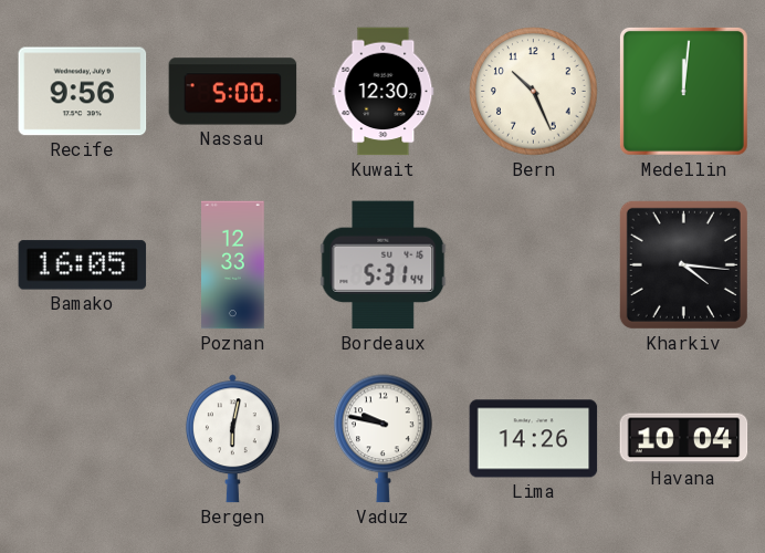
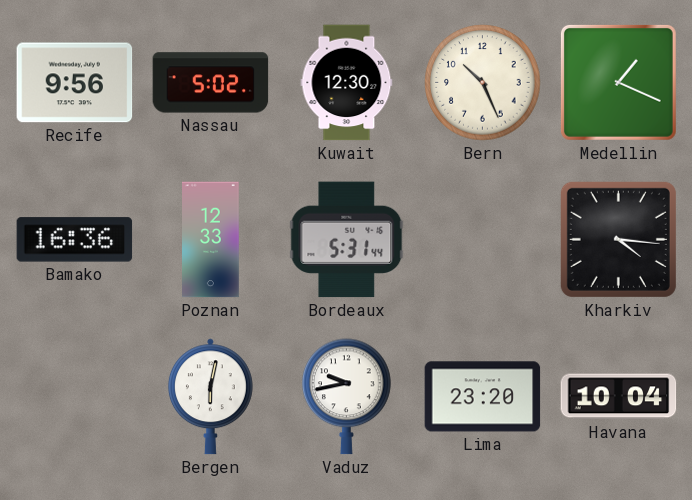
Nassau: 5:00 -> 5:02
Medellin: 12:01 -> 1:19
Bamako: 16:05 -> 16:36
Vaduz: 9:47 -> 9:43
Lima: 14:26 -> 23:20
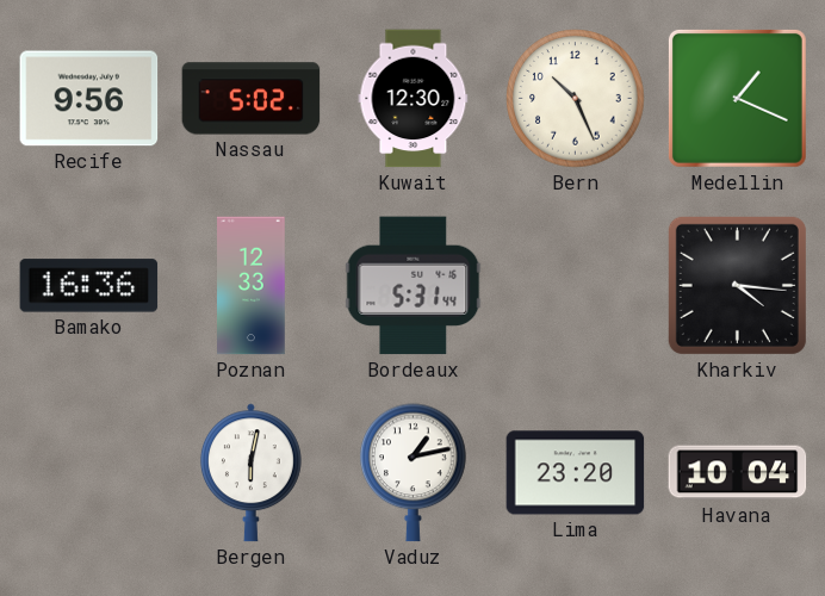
Vaduz: 9:43 -> 1:13
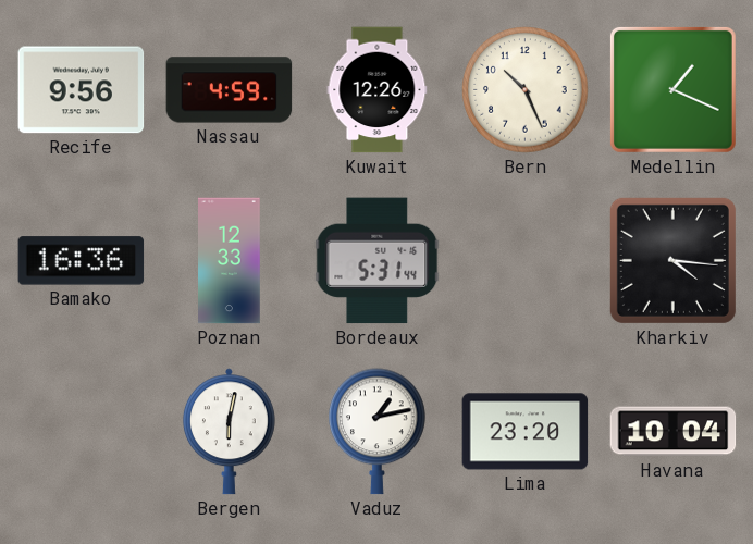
Nassau: 5:02 -> 4:59
Kuwait: 12:30 -> 12:26
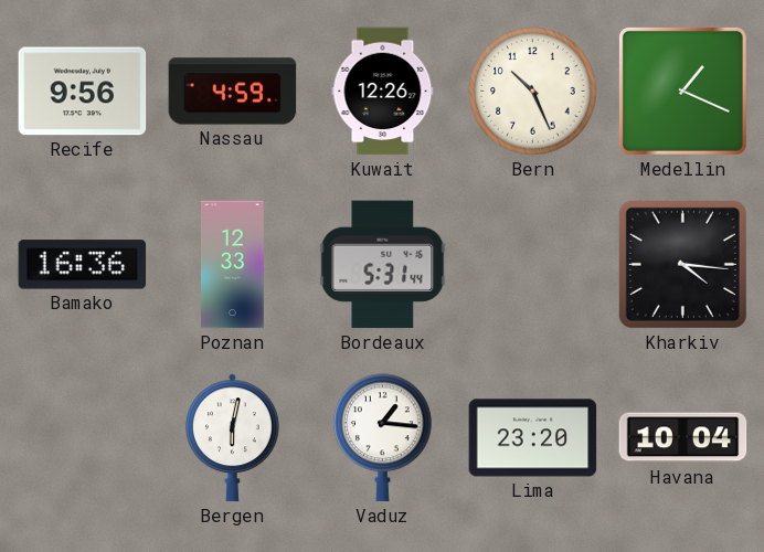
Vaduz: 1:13 -> 1:16
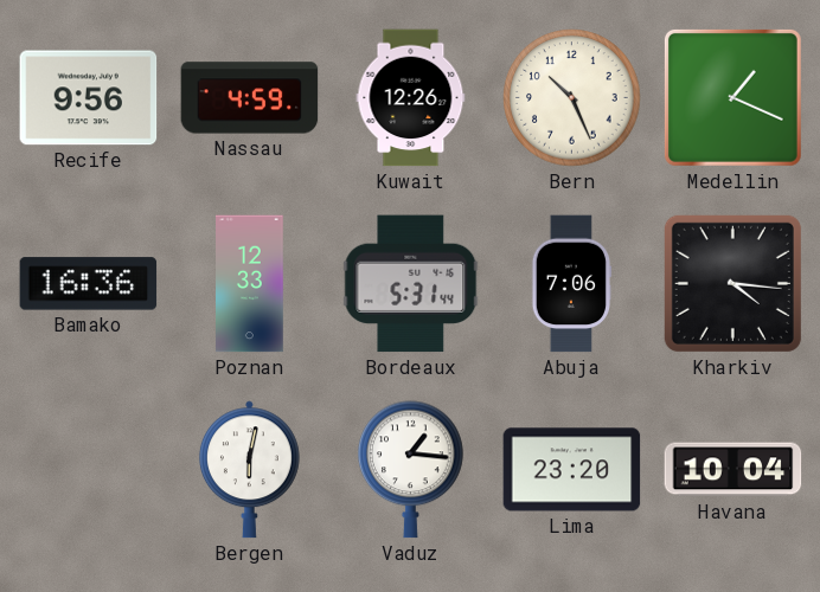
Abuja: none -> 7:06
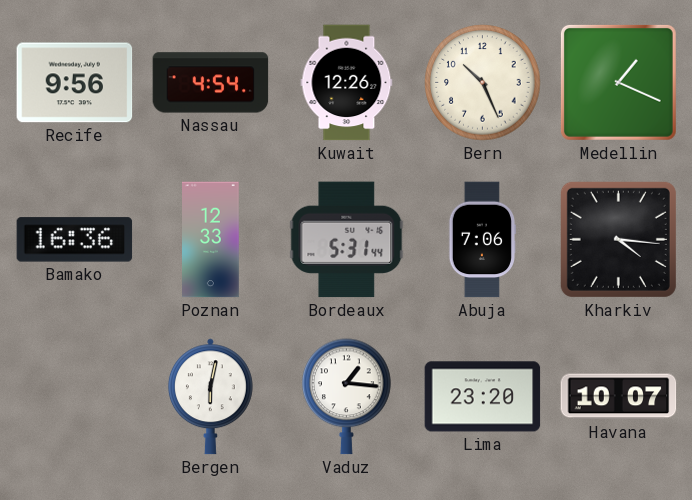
Nassau: 4:59 -> 4:54
Havana: 10:04 -> 10:07
